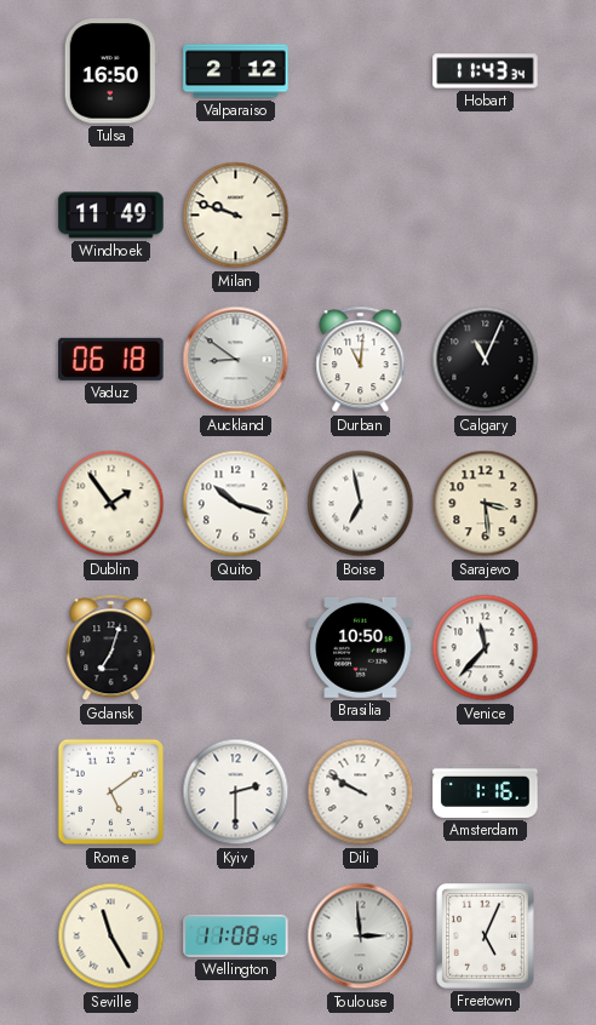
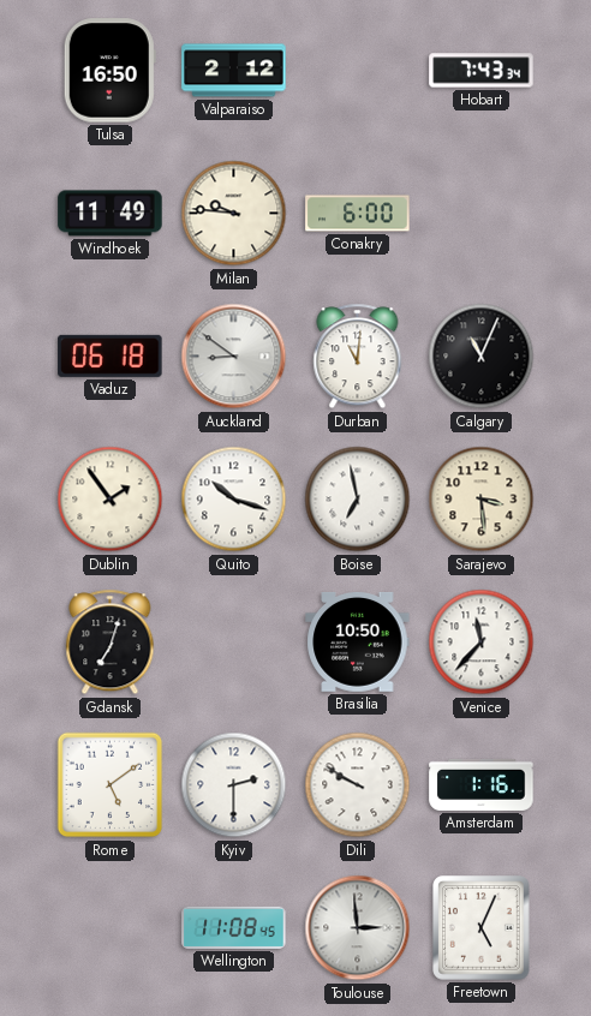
Hobart: 11:43 -> 7:43
Milan: 9:48 -> 9:46
Conakry: none -> 6:00
Seville: 11:25 -> none
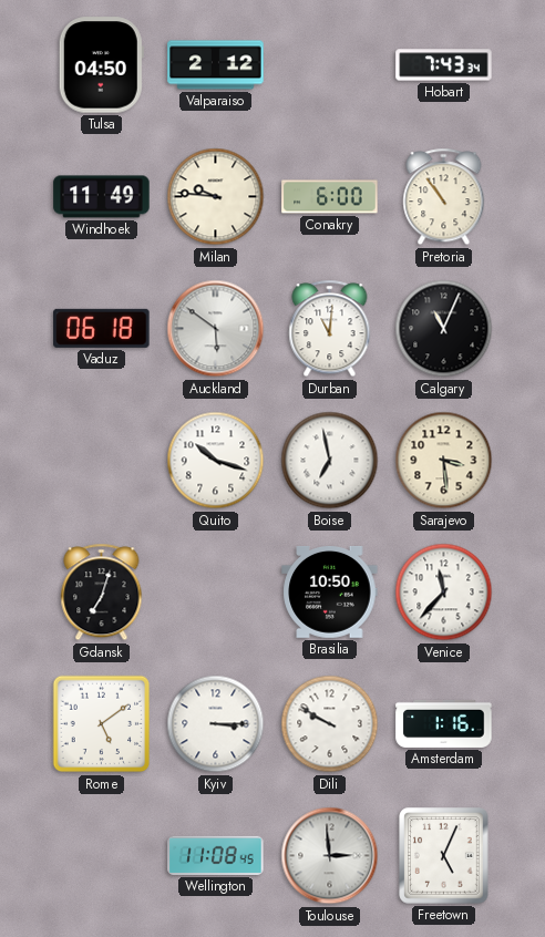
Tulsa: 16:50 -> 04:50
Pretoria: none -> 10:54
Auckland: 8:51 -> 5:51
Dublin: 1:54 -> none
Kyiv: 2:30 -> 3:15
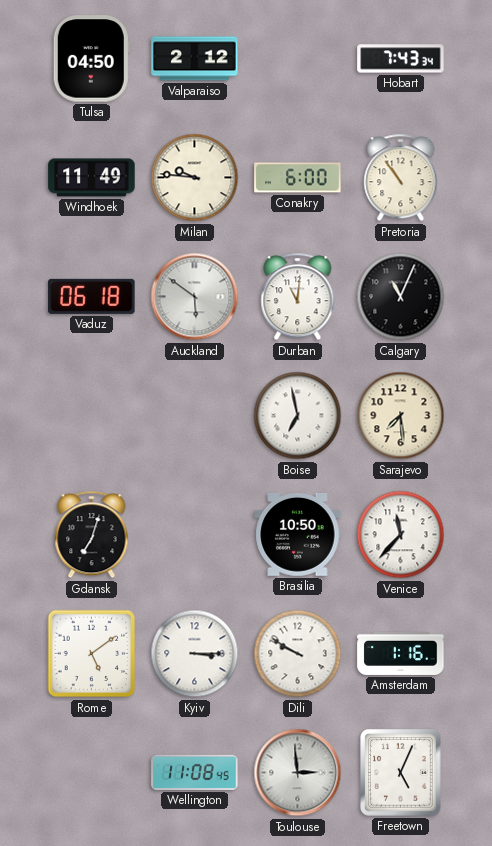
Quito: 10:18 -> none
Sarajevo: 3:29 -> 7:29
